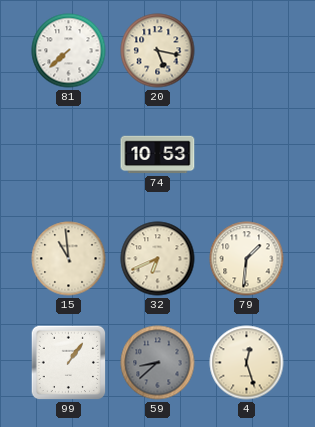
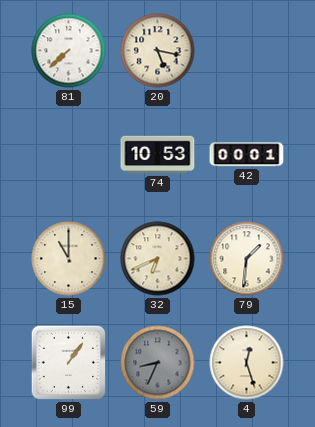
42: none -> 00:01
15: 10:59 -> 11:00
59: 8:38 -> 8:34
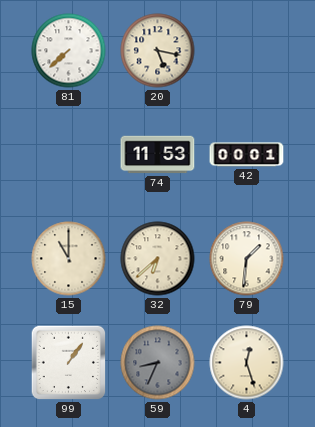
74: 10:53 -> 11:53
32: 6:41 -> 6:38
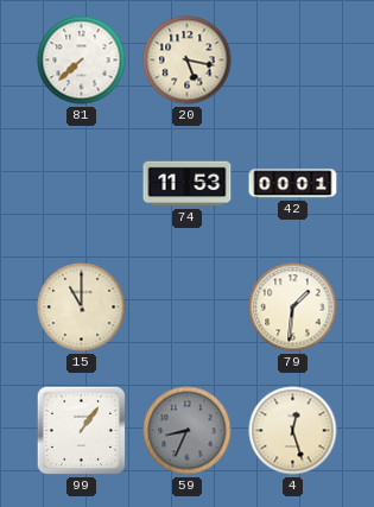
32: 6:38 -> none
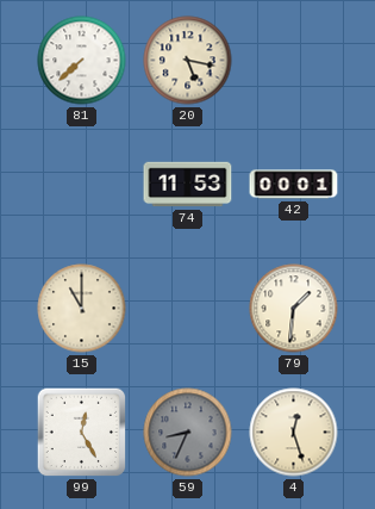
99: 1:06 -> 12:25
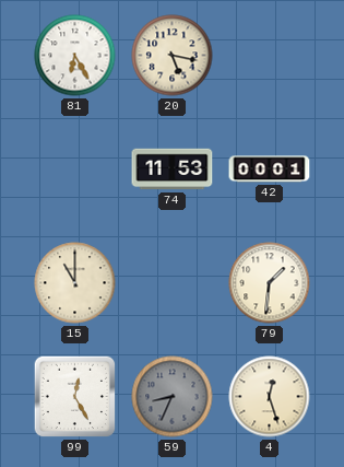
81: 7:38 -> 6:25
